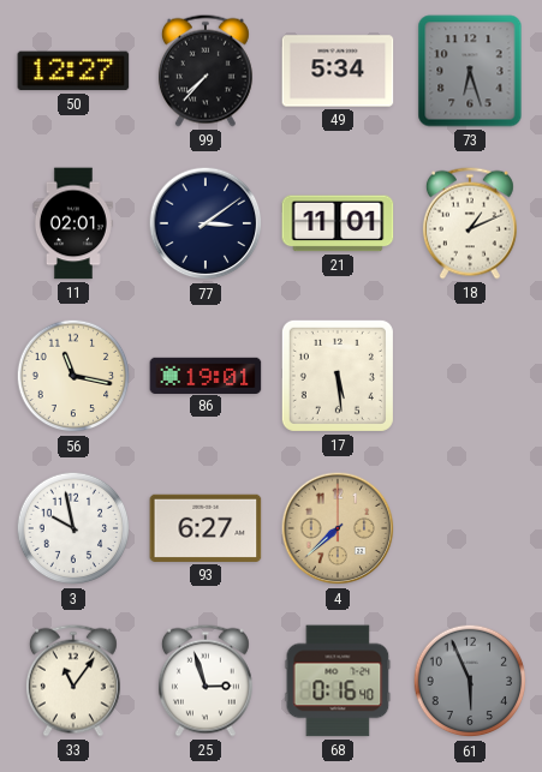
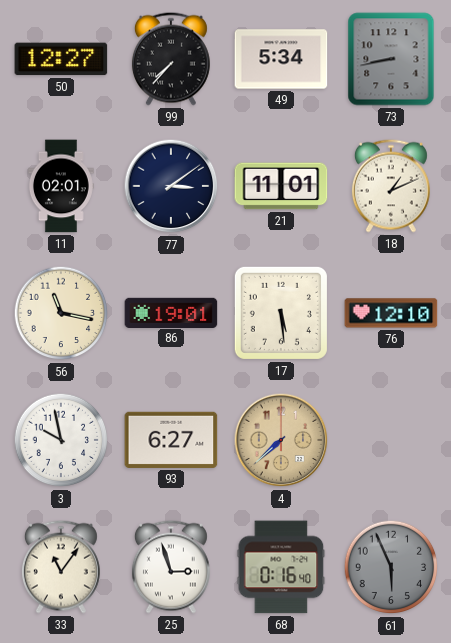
73: 6:27 -> 8:43
76: none -> 12:10
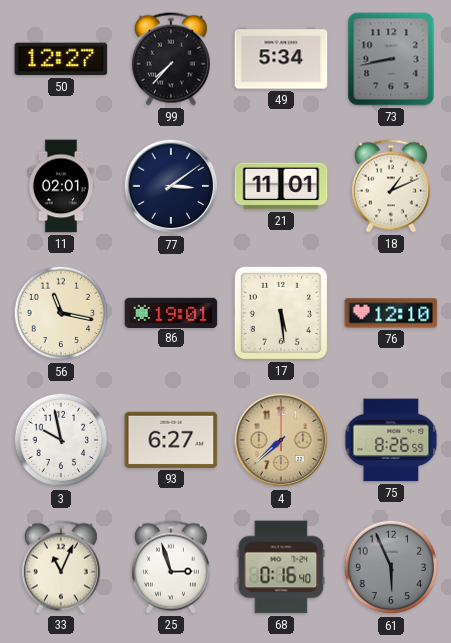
75: none -> 8:26
33: 11:06 -> 11:04
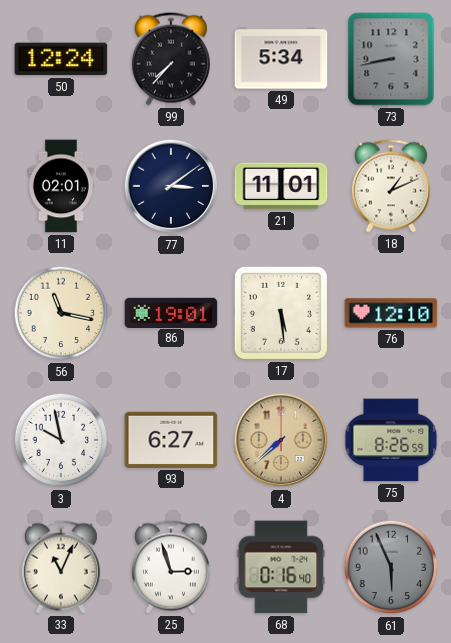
50: 12:27 -> 12:24
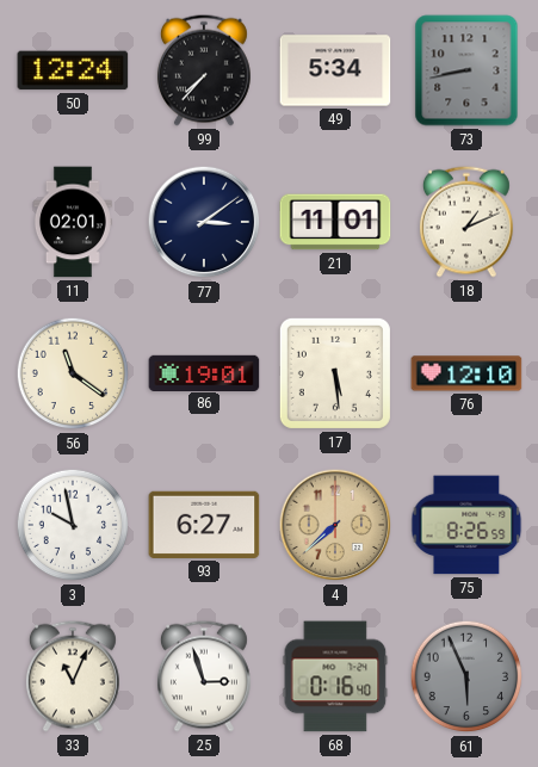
56: 11:17 -> 11:21
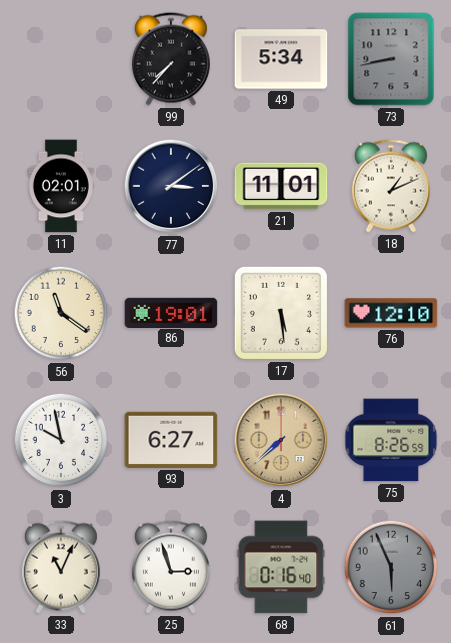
50: 12:24 -> none
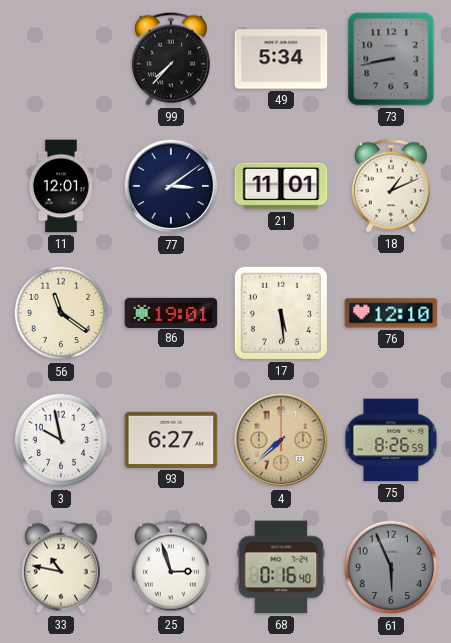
11: 02:01 -> 12:01
33: 11:04 -> 10:47
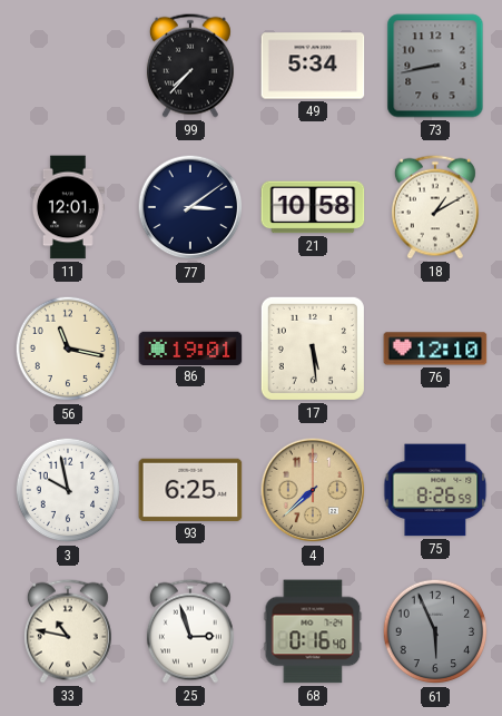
21: 11:01 -> 10:58
18: 1:11 -> 1:10
56: 11:21 -> 11:17
93: 6:27 -> 6:25
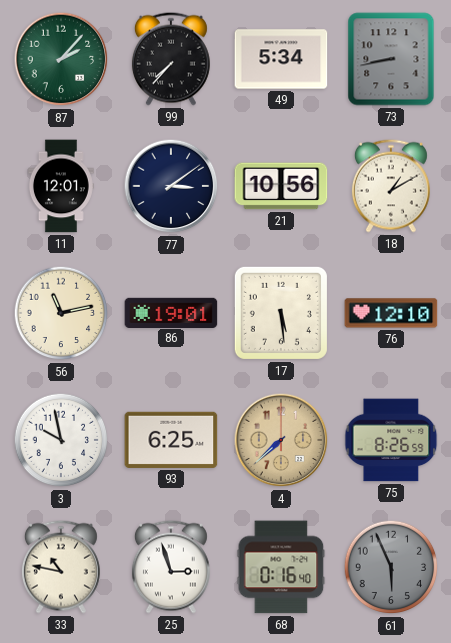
87: none -> 2:07
21: 10:58 -> 10:56
56: 11:17 -> 11:13
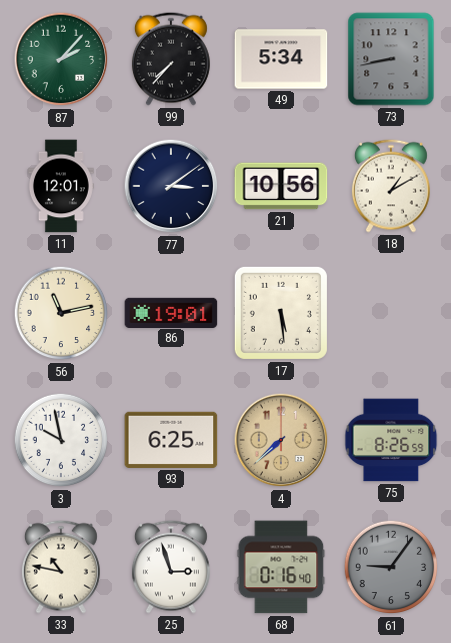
76: 12:10 -> none
61: 5:56 -> 9:06
